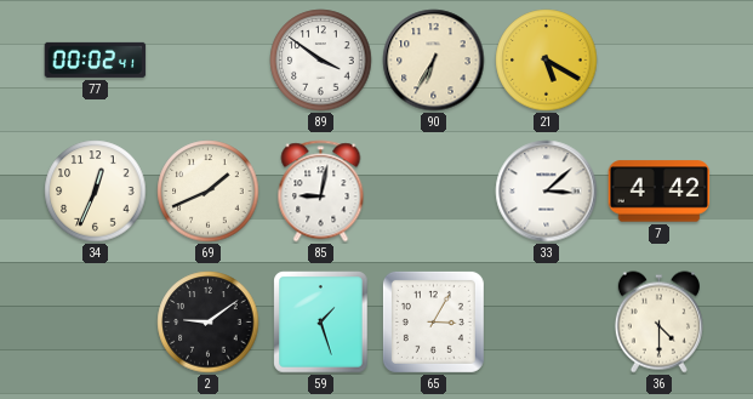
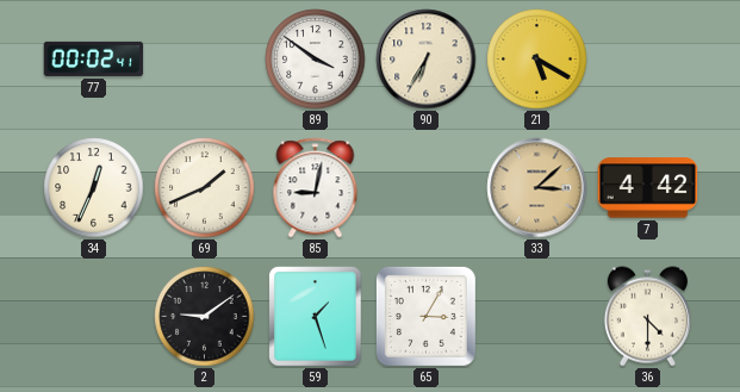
33 dial: white -> champagne
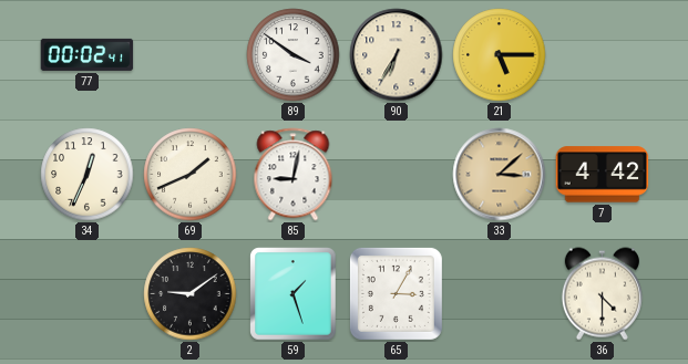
21: 5:20 -> 5:15
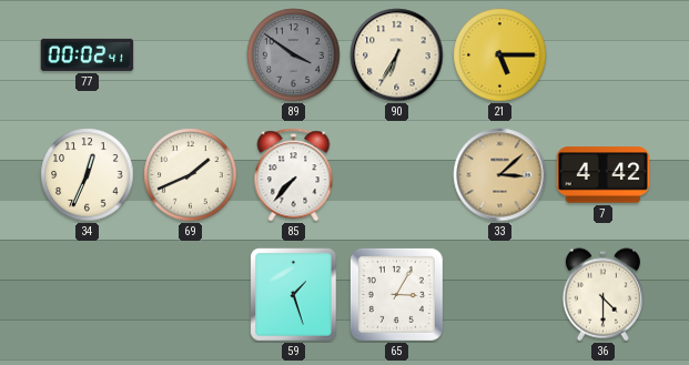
89 dial: white -> grey
85: 9:02 -> 7:37
2: 9:09 -> none
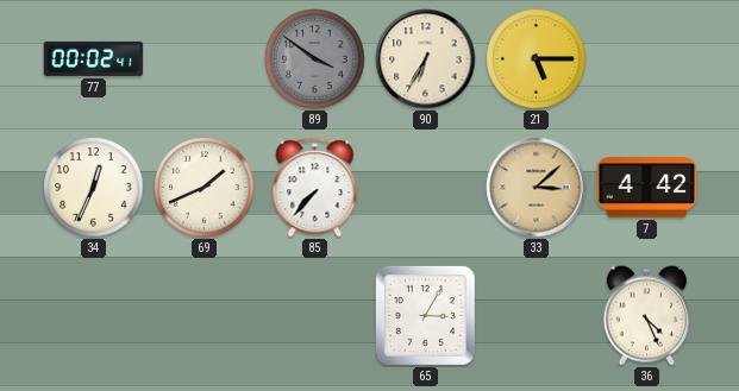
59: 1:27 -> none
36: 4:30 -> 4:26
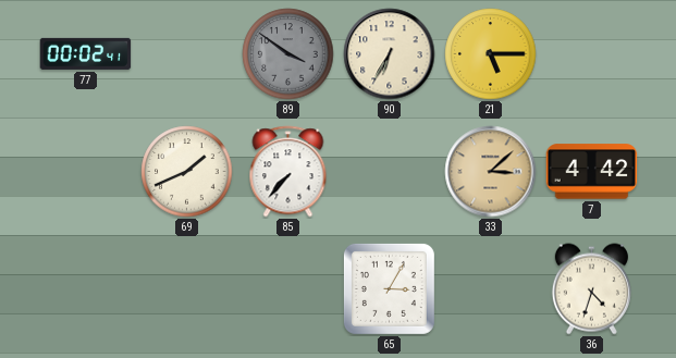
34: 12:34 -> none
36: 4:26 -> 4:33
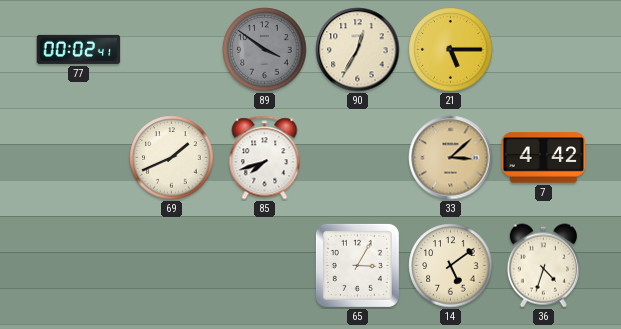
90: 6:35 -> 12:35
85: 7:37 -> 7:42
14: none -> 5:09
